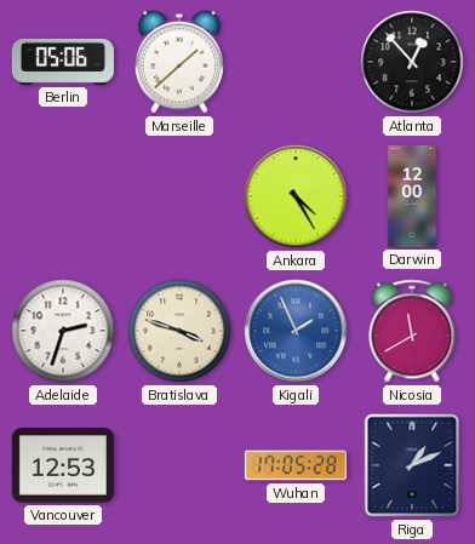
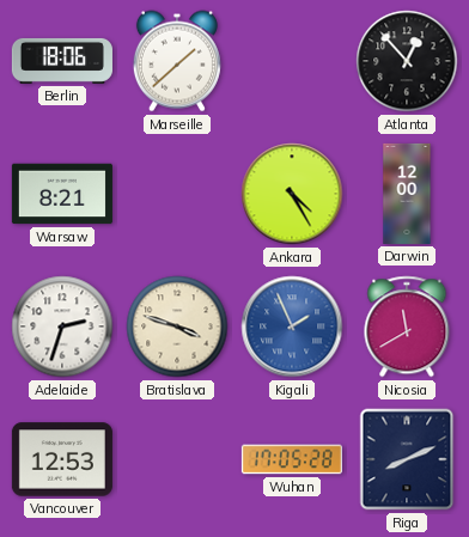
Berlin: 05:06 -> 18:06
Warsaw: none -> 8:21
Riga: 1:11 -> 8:11
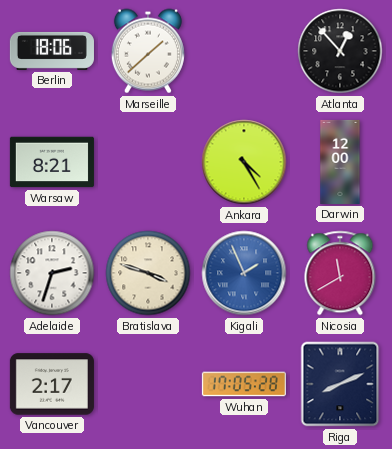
Vancouver: 12:53 -> 2:17
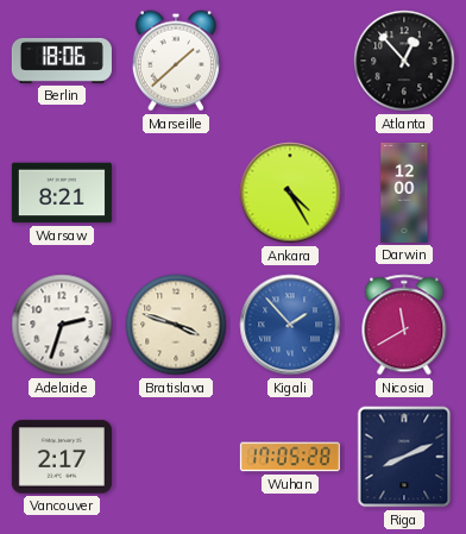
Kigali: 1:56 -> 1:53
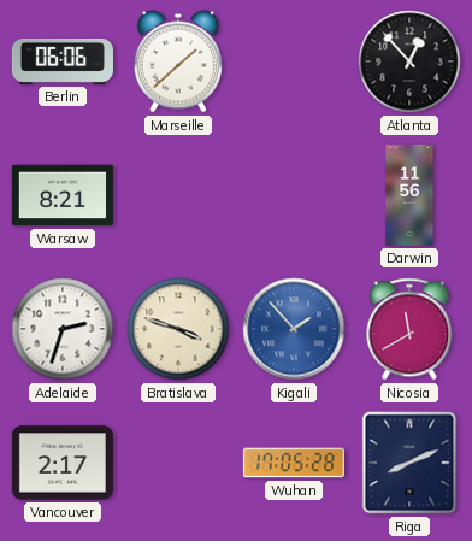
Berlin: 18:06 -> 06:06
Ankara: 4:25 -> none
Darwin: 12:00 -> 11:56
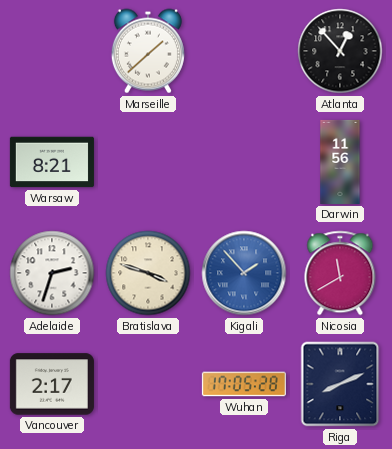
Berlin: 06:06 -> none
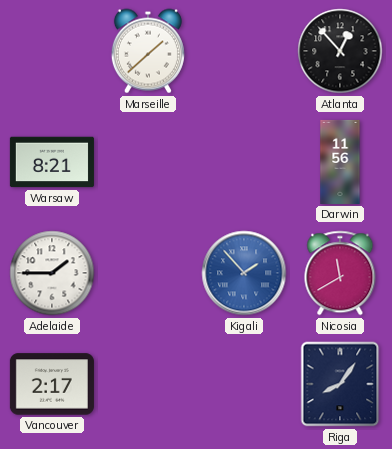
Adelaide: 2:33 -> 1:45
Bratislava: 3:48 -> none
Wuhan: 17:05 -> none
Riga: 8:11 -> 8:06
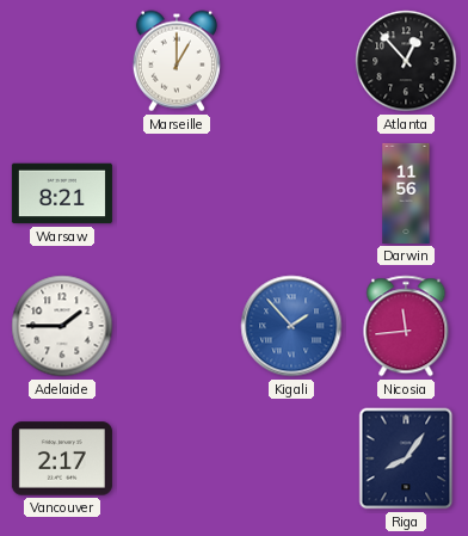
Marseille: 1:38 -> 1:00
Nicosia: 11:40 -> 11:44
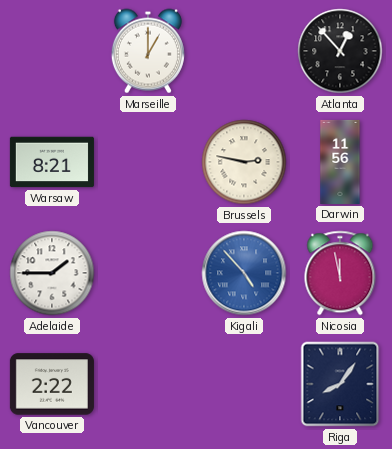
Brussels: none -> 2:47
Kigali: 1:53 -> 4:53
Nicosia: 11:44 -> 11:58
Vancouver: 2:17 -> 2:22
